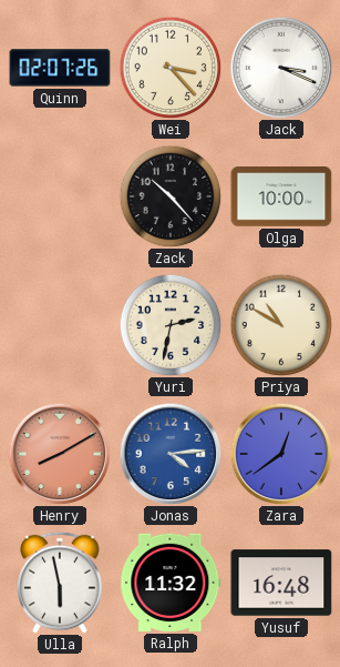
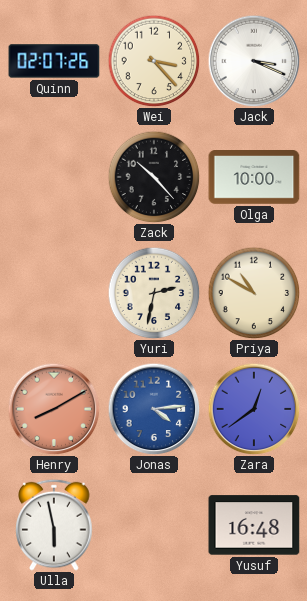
Ralph: 11:32 -> none
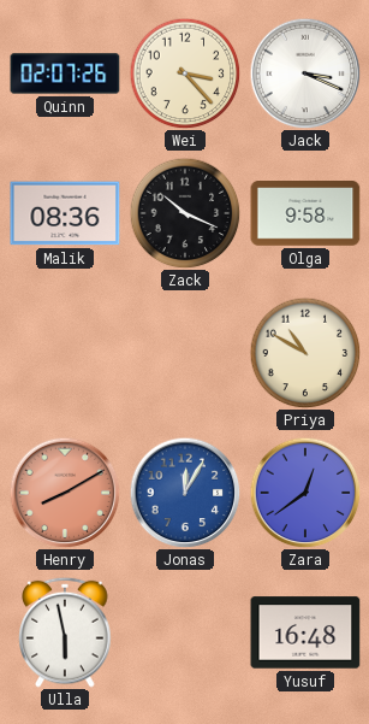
Malik: none -> 08:36
Zack: 10:23 -> 10:19
Olga: 10:00 -> 9:58
Yuri: 2:32 -> none
Jonas: 4:14 -> 12:05
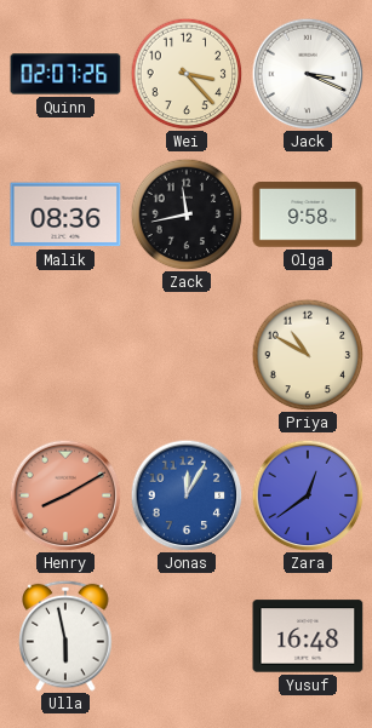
Zack: 10:19 -> 11:43
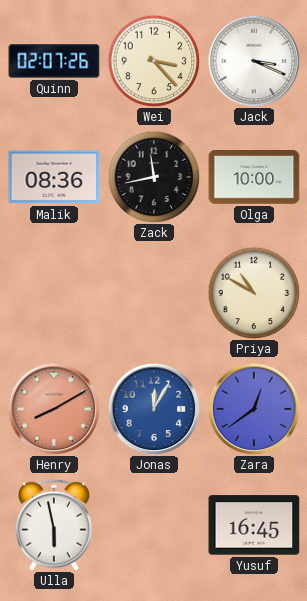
Olga: 9:58 -> 10:00
Yusuf: 16:48 -> 16:45
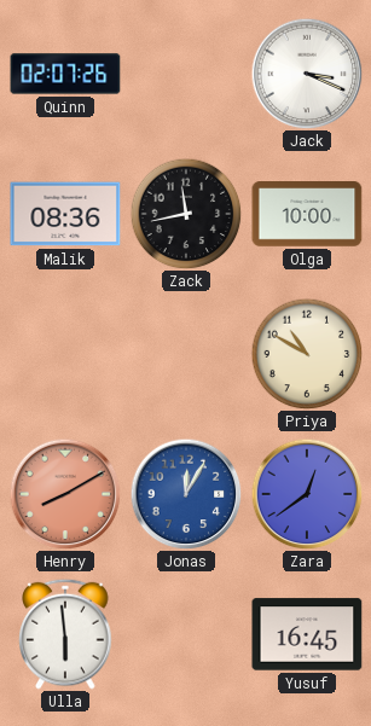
Wei: 3:23 -> none
Ulla: 5:58 -> 5:59
